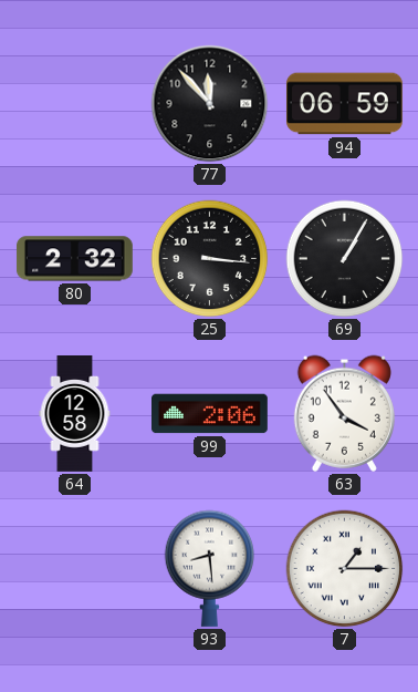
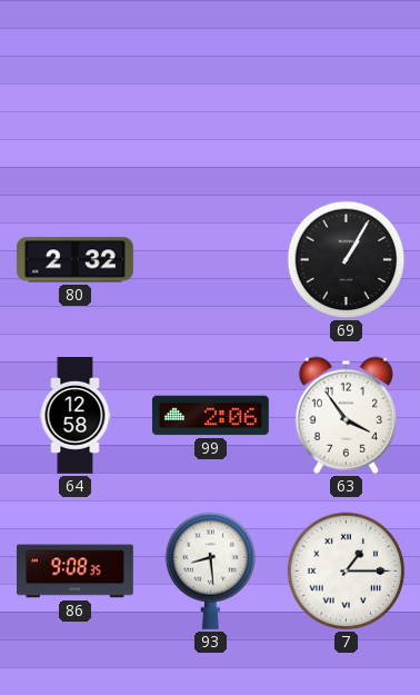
77: 11:53 -> none
94: 06:59 -> none
25: 3:16 -> none
86: none -> 9:08
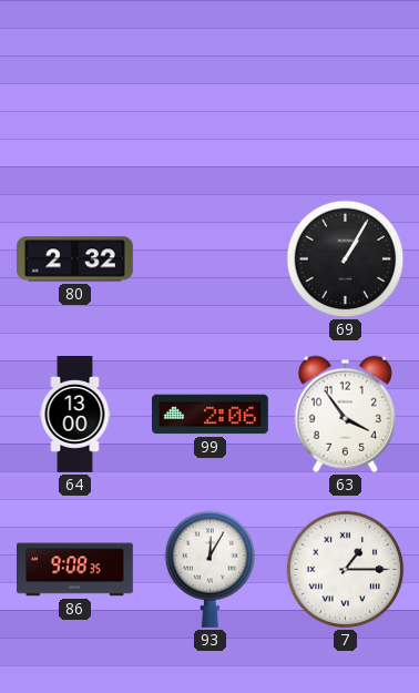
64: 12:58 -> 13:00
93: 8:29 -> 12:05
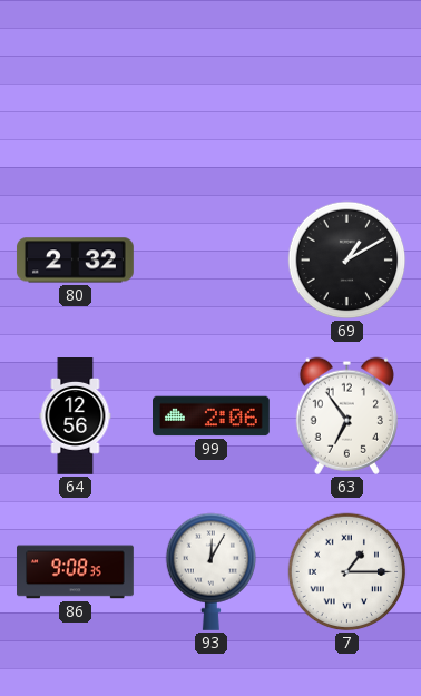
69: 1:05 -> 1:10
64: 13:00 -> 12:56
63: 3:54 -> 6:54
